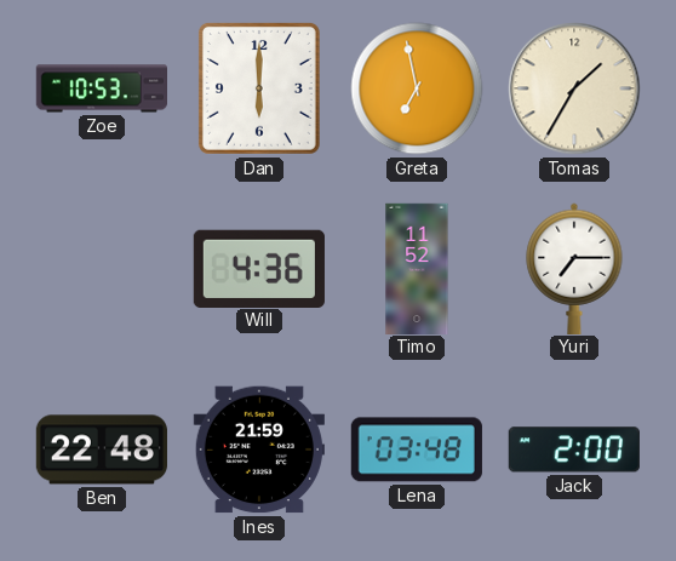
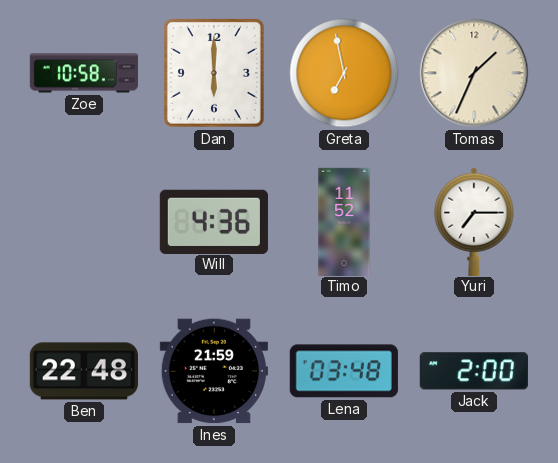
Zoe: 10:53 -> 10:58
Tomas: 1:35 -> 1:34
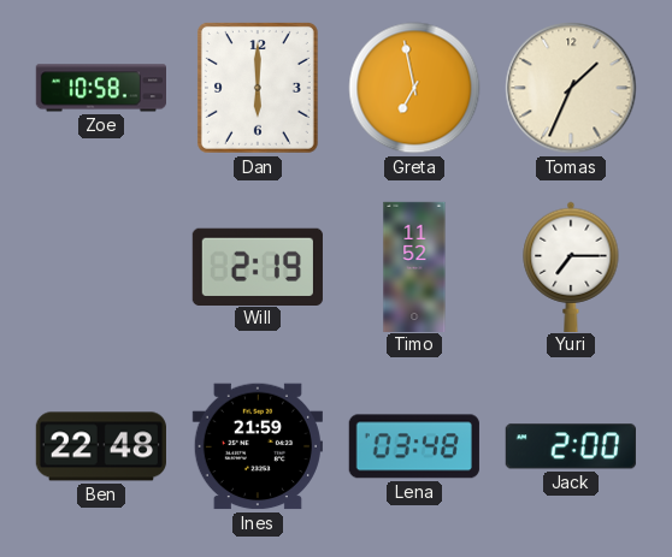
Will: 4:36 -> 2:19
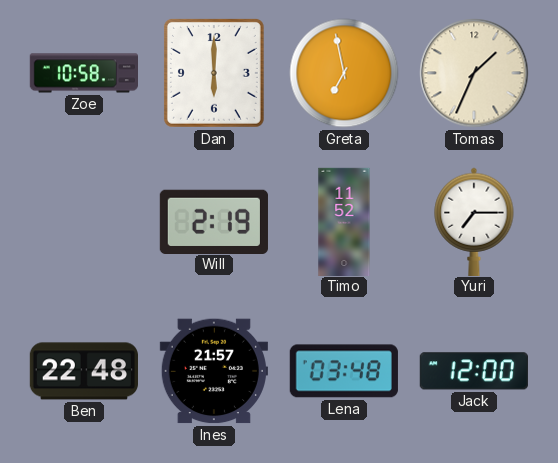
Ines: 21:59 -> 21:57
Jack: 2:00 -> 12:00
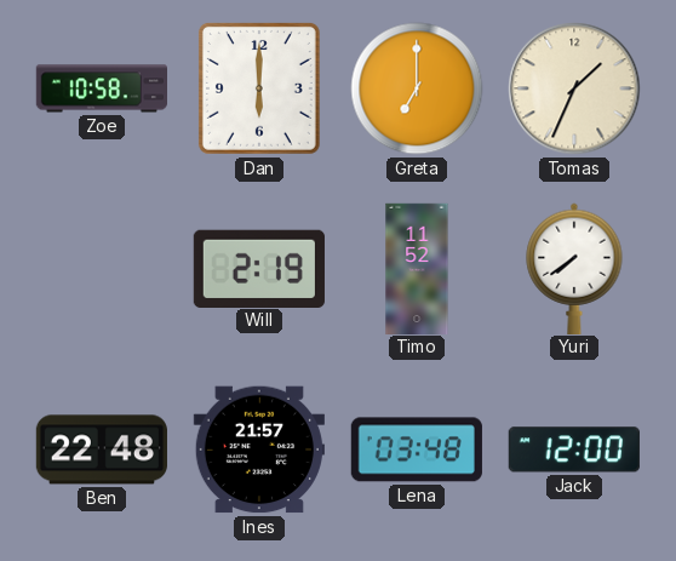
Greta: 6:58 -> 7:00
Yuri: 7:15 -> 7:39
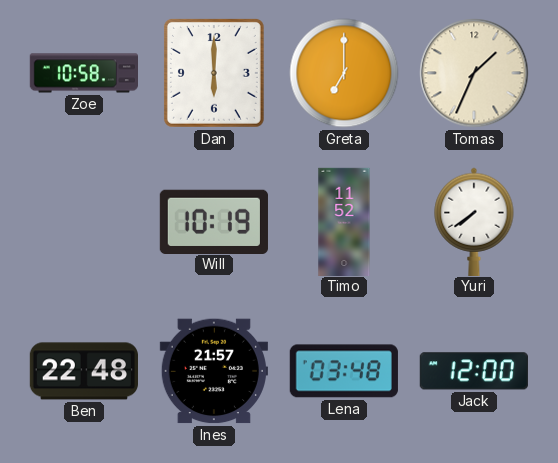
Will: 2:19 -> 10:19
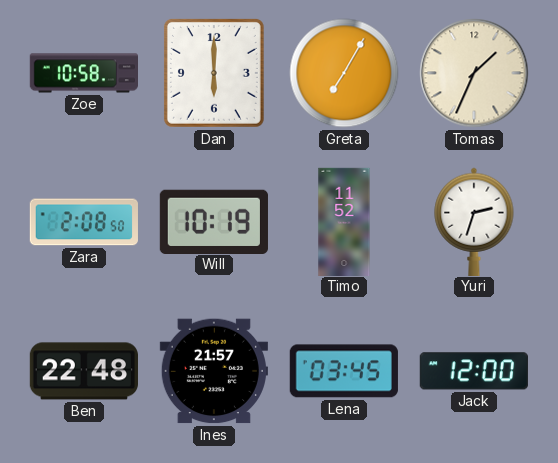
Greta: 7:00 -> 7:05
Zara: none -> 2:08
Yuri: 7:39 -> 2:33
Lena: 03:48 -> 03:45
